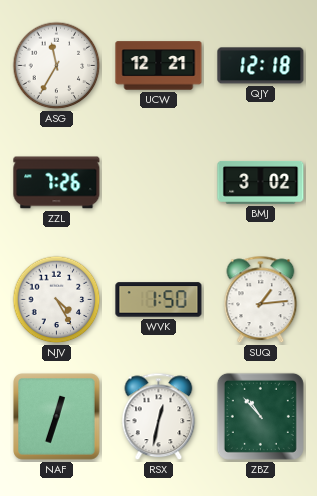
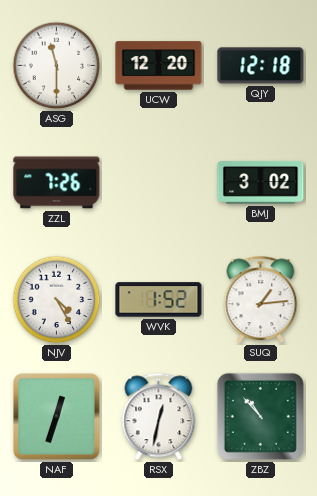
ASG: 11:35 -> 11:30
UCW: 12:21 -> 12:20
WVK: 1:50 -> 1:52
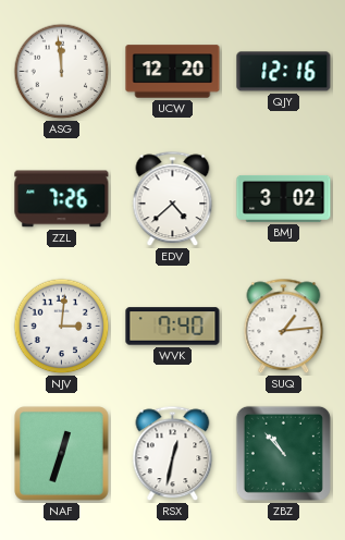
ASG: 11:30 -> 11:59
QJY: 12:18 -> 12:16
EDV: none -> 4:38
NJV: 4:25 -> 3:01
WVK: 1:52 -> 7:40
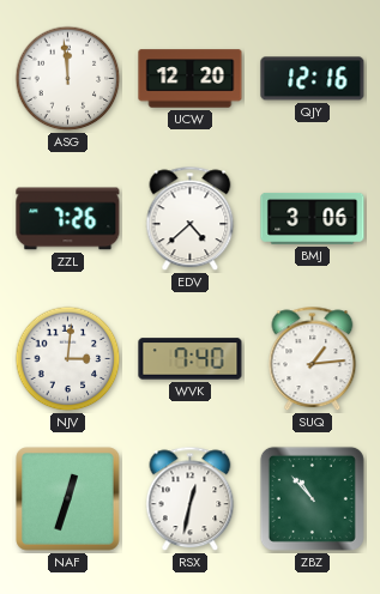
BMJ: 3:02 -> 3:06
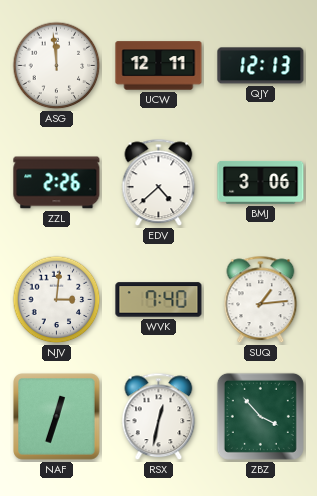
UCW: 12:20 -> 12:11
QJY: 12:16 -> 12:13
ZZL: 7:26 -> 2:26
ZBZ: 10:53 -> 3:53
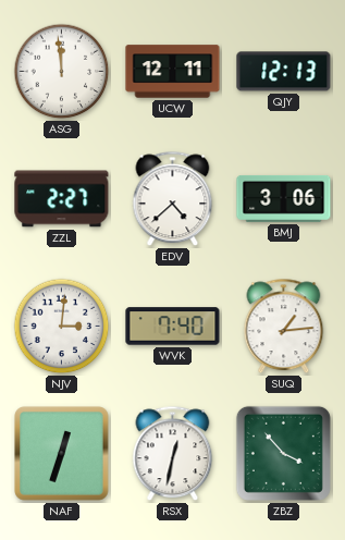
ZZL: 2:26 -> 2:27
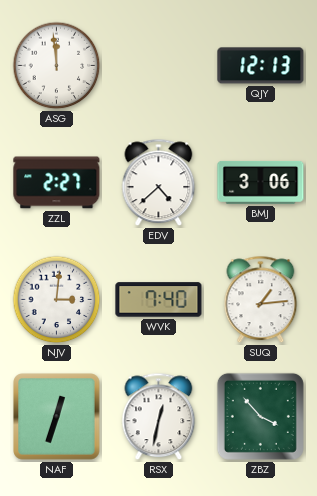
UCW: 12:11 -> none
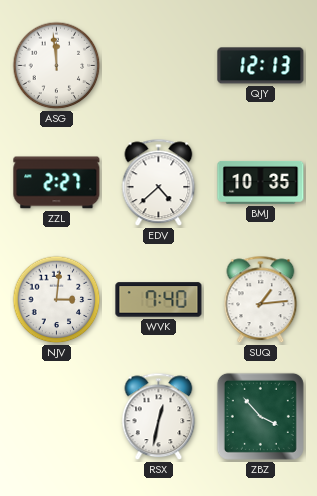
BMJ: 3:06 -> 10:35
NAF: 12:33 -> none
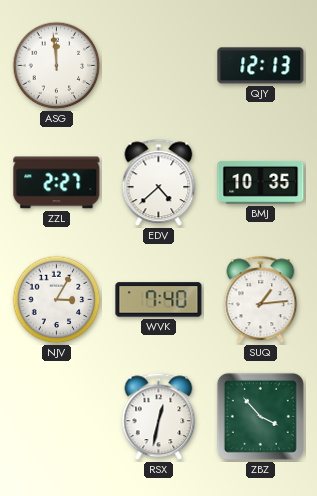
NJV: 3:01 -> 3:05
